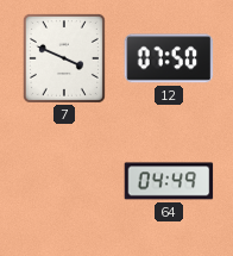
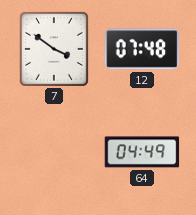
7: 3:49 -> 3:51
12: 07:50 -> 07:48
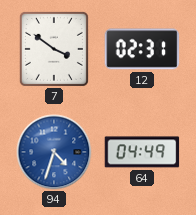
12: 07:48 -> 02:31
94: none -> 4:33
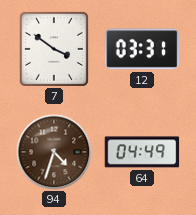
12: 02:31 -> 03:31
94 dial: blue -> brown
